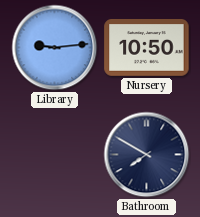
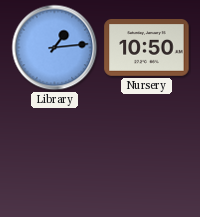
Library: 9:14 -> 1:14
Bathroom: 7:50 -> none
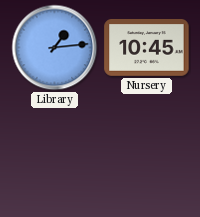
Nursery: 10:50 -> 10:45
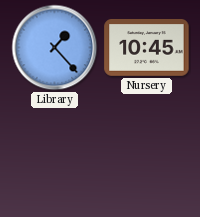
Library: 1:14 -> 1:23
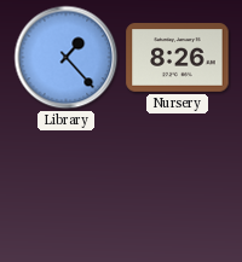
Nursery: 10:45 -> 8:26
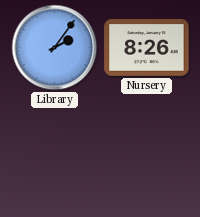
Library: 1:23 -> 2:06
